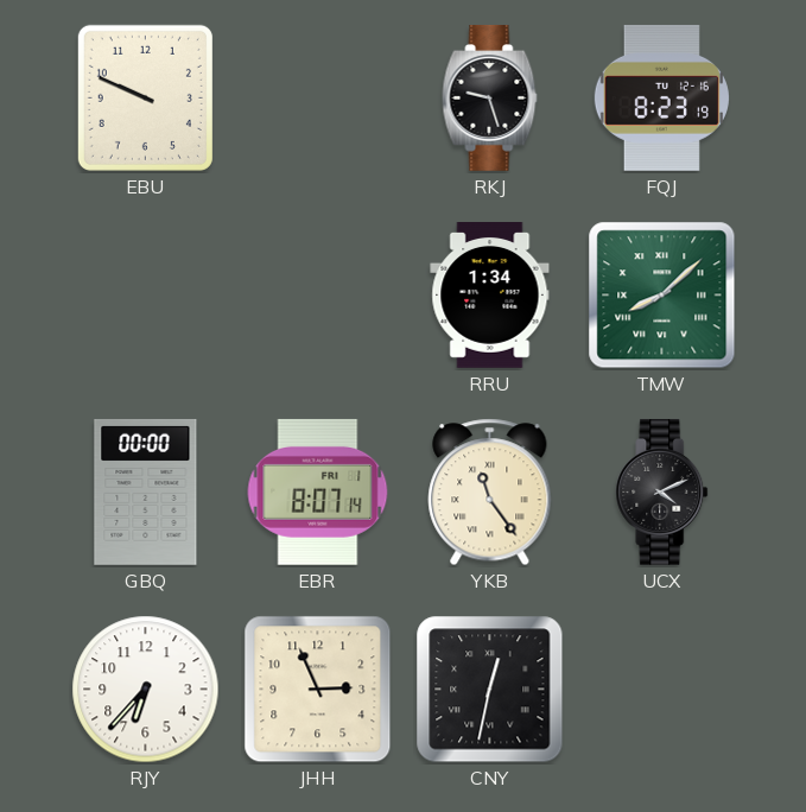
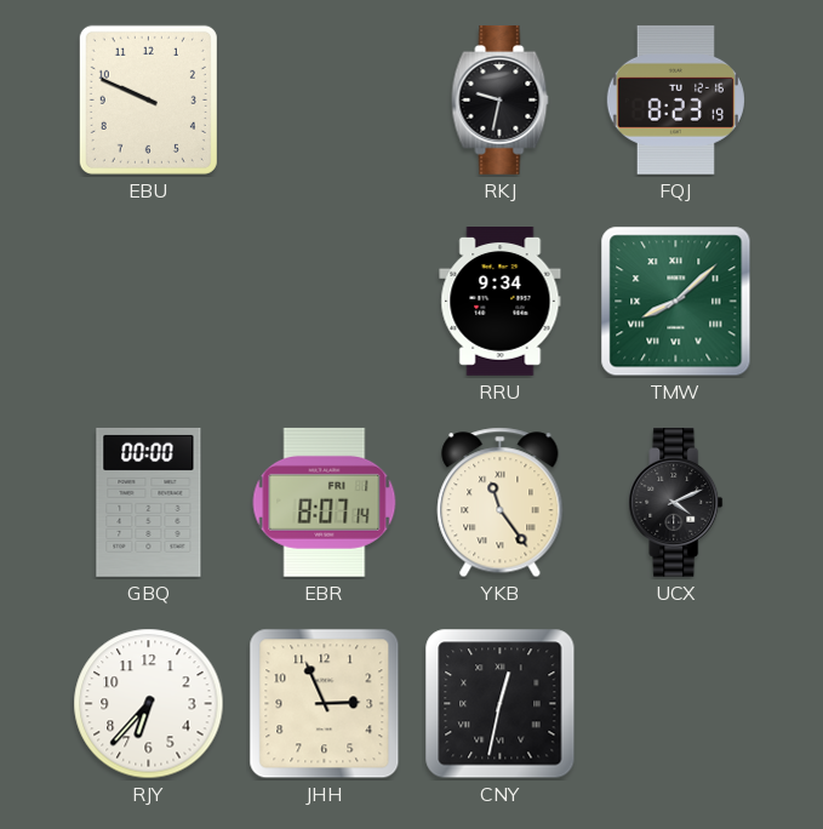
RKJ: 9:27 -> 9:32
RRU: 1:34 -> 9:34
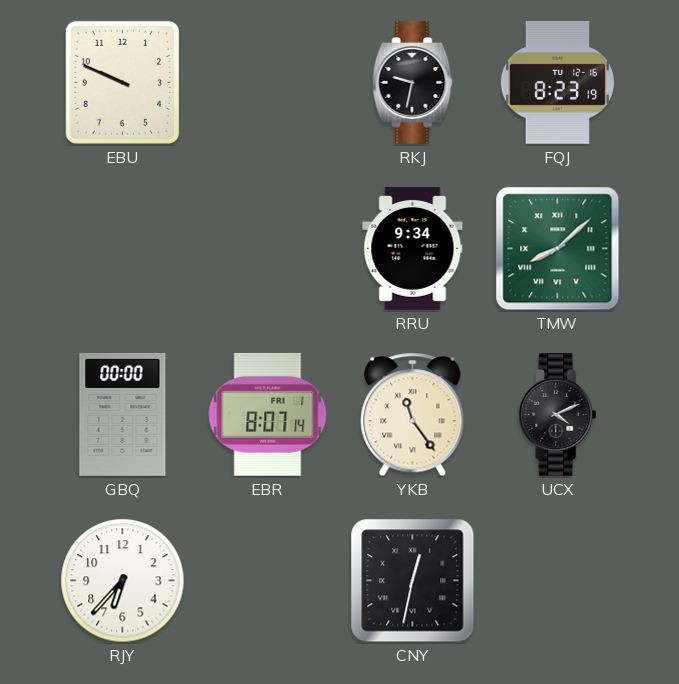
JHH: 2:56 -> none
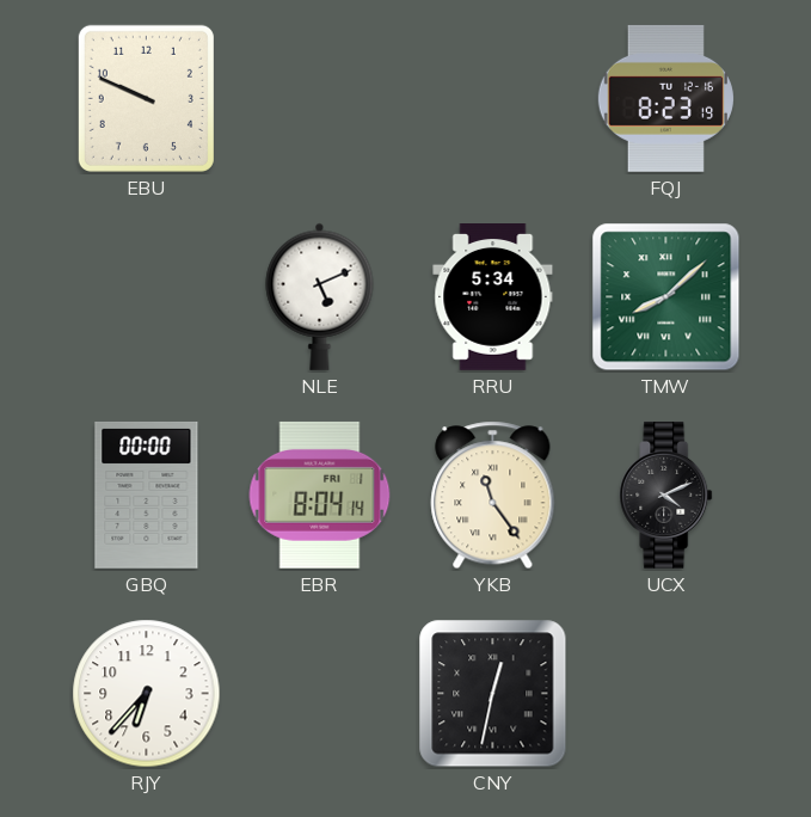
RKJ: 9:32 -> none
NLE: none -> 5:11
RRU: 9:34 -> 5:34
EBR: 8:07 -> 8:04
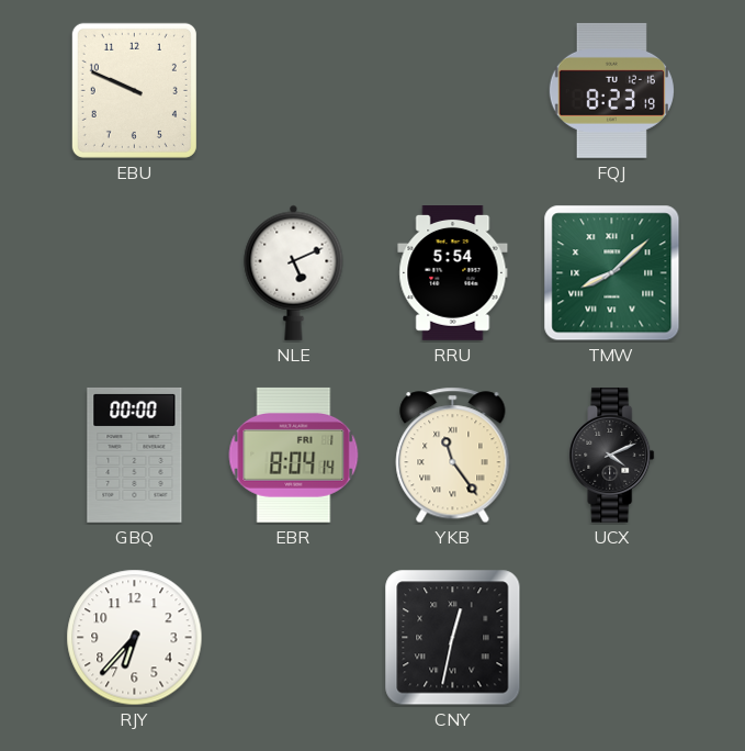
RRU: 5:34 -> 5:54
